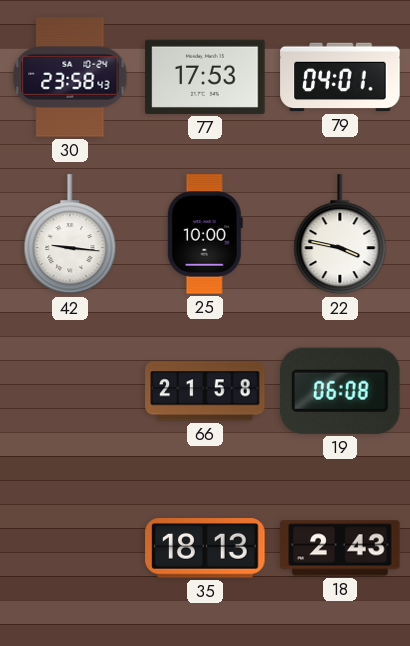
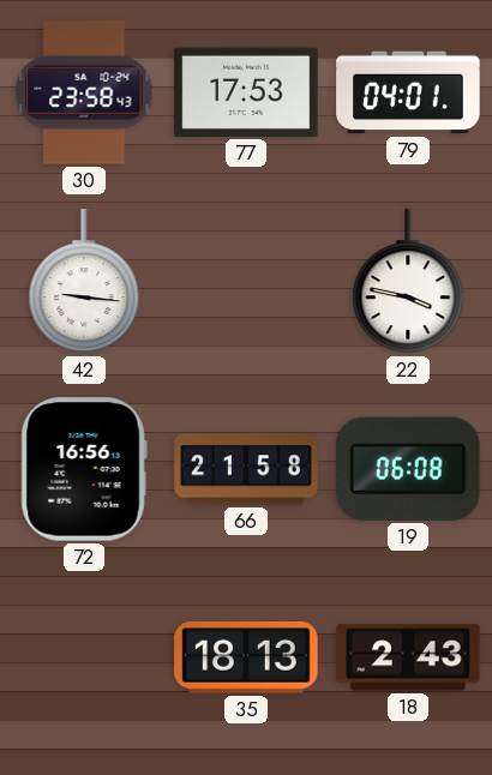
25: 10:00 -> none
72: none -> 16:56
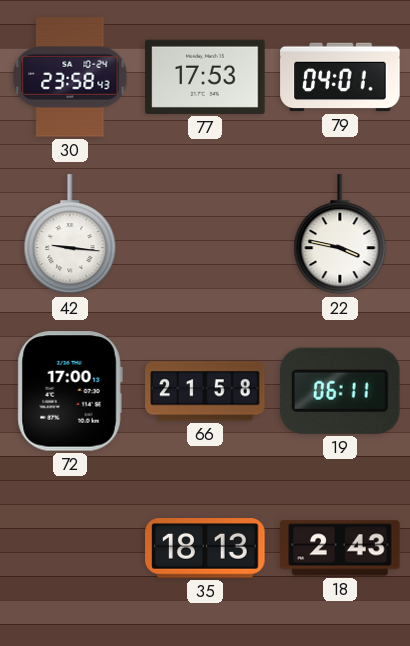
72: 16:56 -> 17:00
19: 06:08 -> 06:11
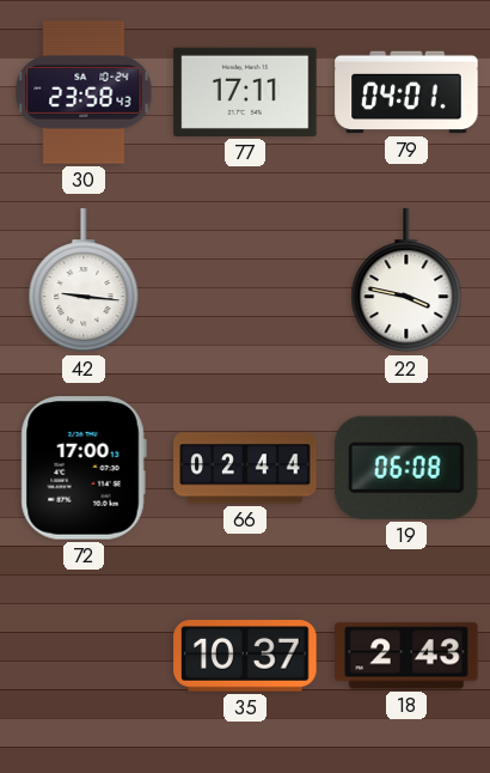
77: 17:53 -> 17:11
66: 21:58 -> 02:44
19: 06:11 -> 06:08
35: 18:13 -> 10:37
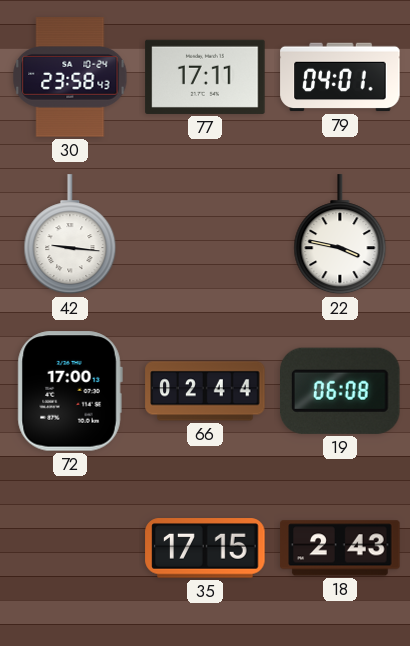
35: 10:37 -> 17:15
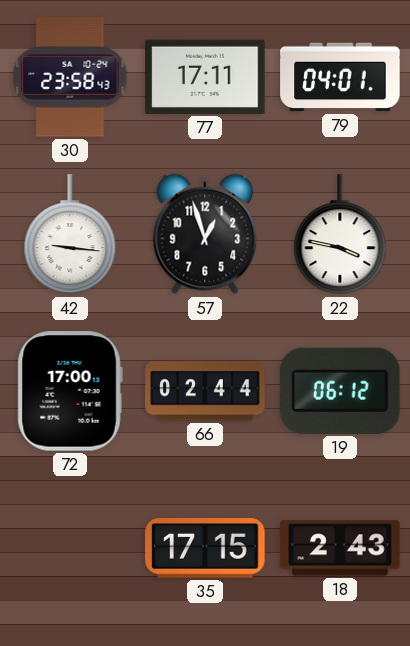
57: none -> 12:57
19: 06:08 -> 06:12
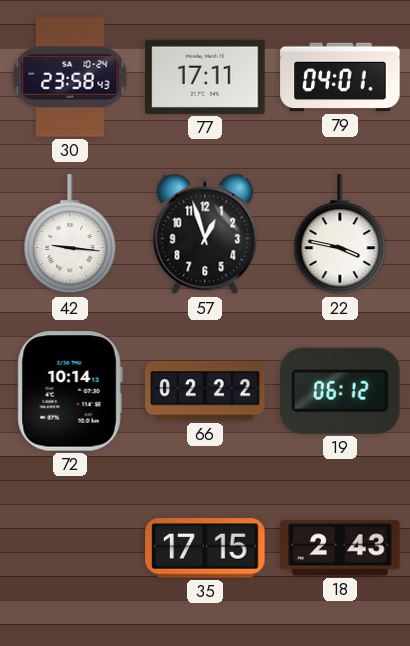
72: 17:00 -> 10:14
66: 02:44 -> 02:22
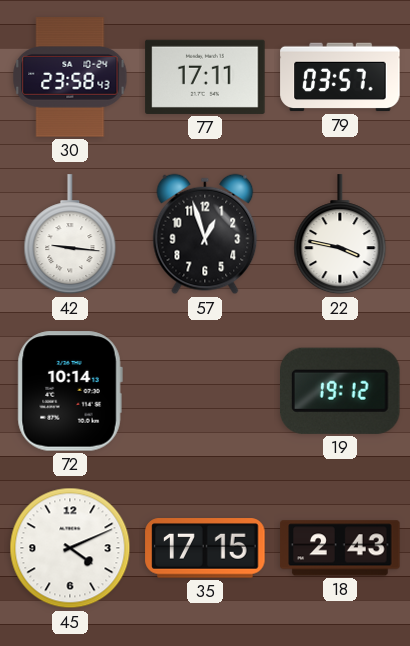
79: 04:01 -> 03:57
66: 02:22 -> none
19: 06:12 -> 19:12
45: none -> 4:11
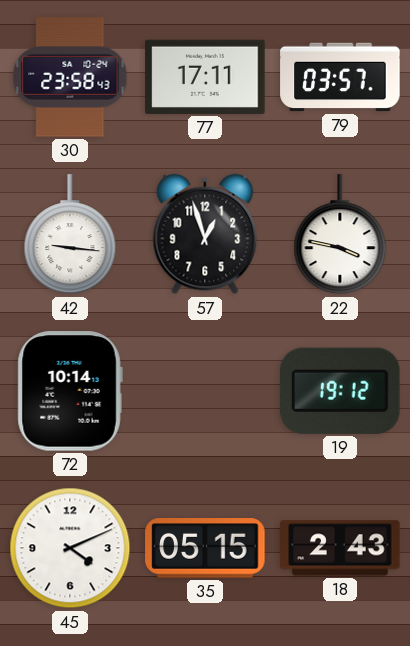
35: 17:15 -> 05:15
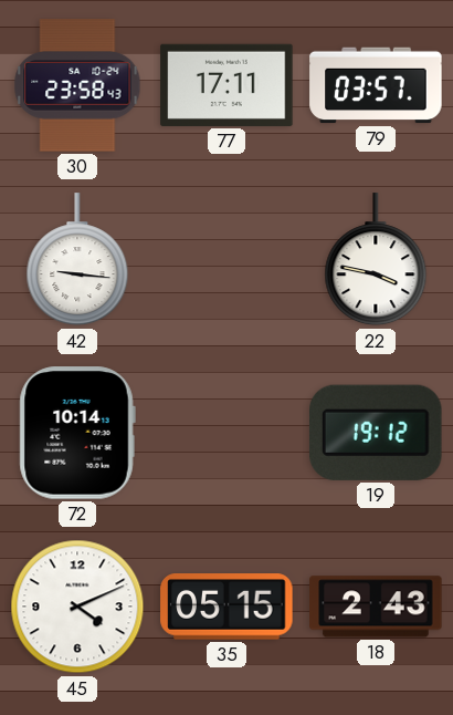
57: 12:57 -> none
